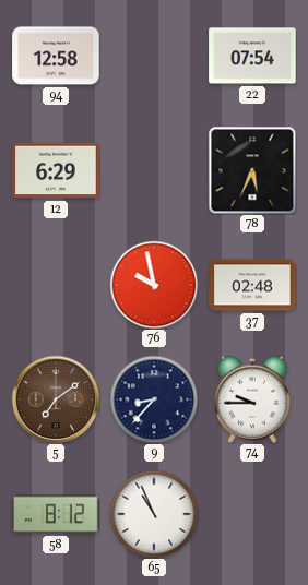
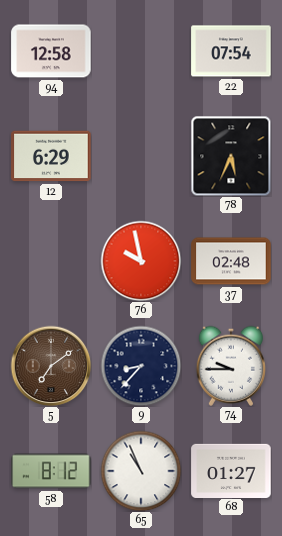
68: none -> 01:27
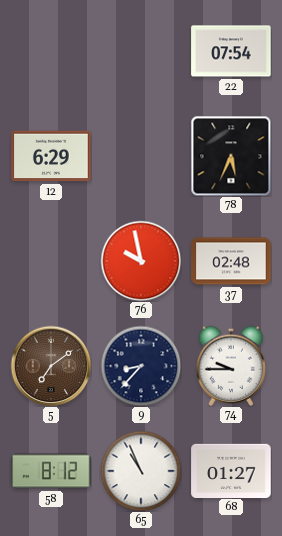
94: 12:58 -> none
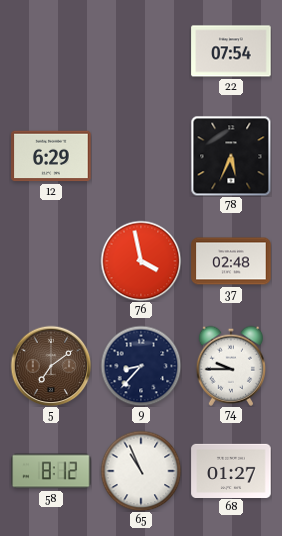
76: 9:58 -> 3:58
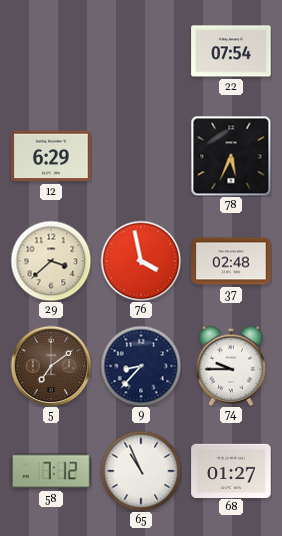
29: none -> 3:38
58: 8:12 -> 7:12
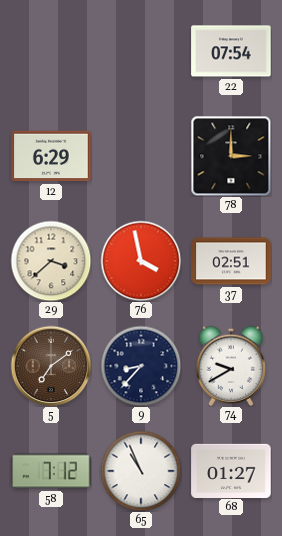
78: 5:34 -> 3:00
37: 02:48 -> 02:51
74: 9:45 -> 9:40
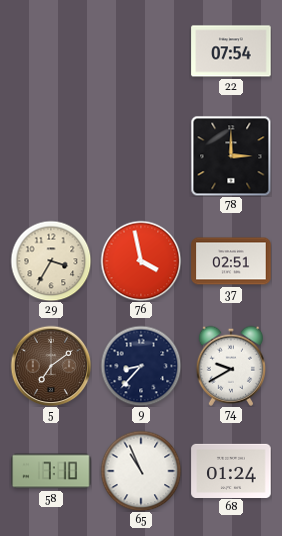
12: 6:29 -> none
29: 3:38 -> 3:35
58: 7:12 -> 7:10
68: 01:27 -> 01:24
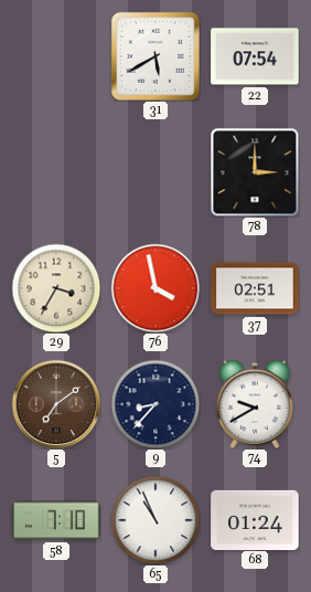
31: none -> 5:40
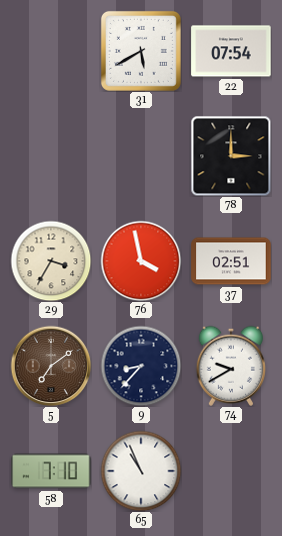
68: 01:24 -> none
